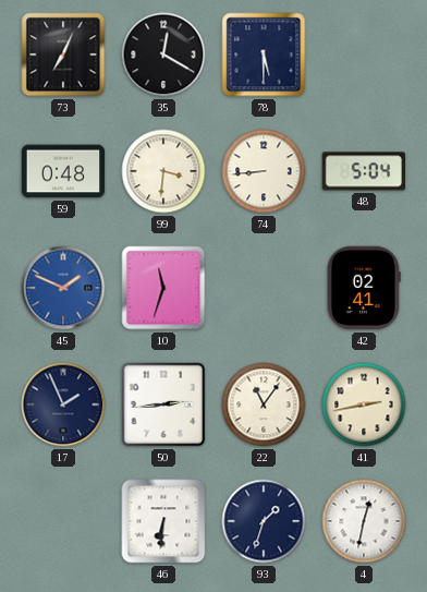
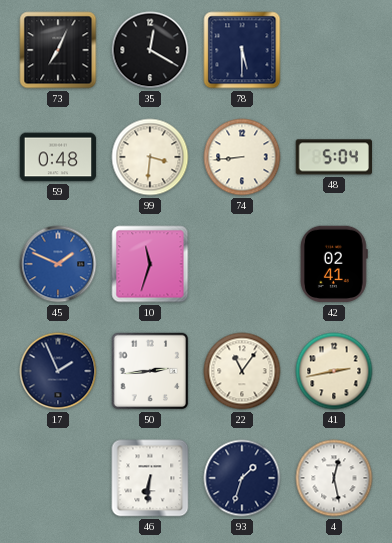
4: 12:32 -> 12:28
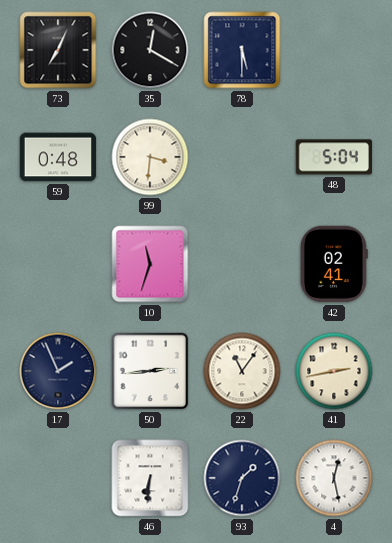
74: 8:44 -> none
45: 1:49 -> none
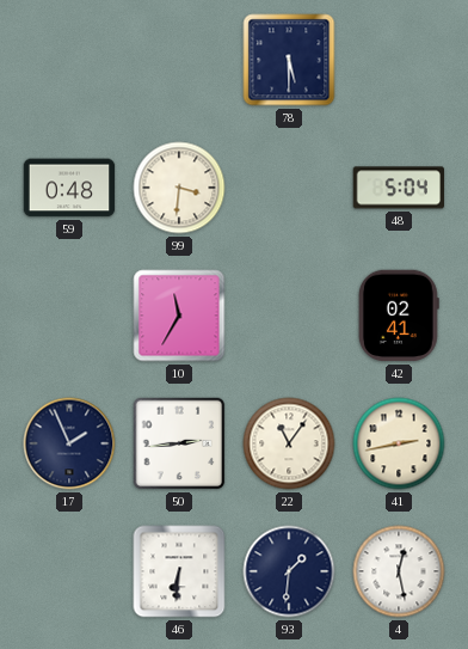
73: 7:04 -> none
35: 12:20 -> none
10: 11:33 -> 11:35
93: 1:33 -> 1:31
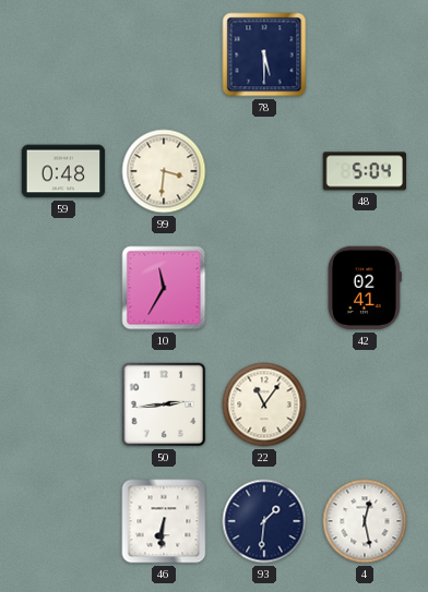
17: 1:56 -> none
41: 2:43 -> none
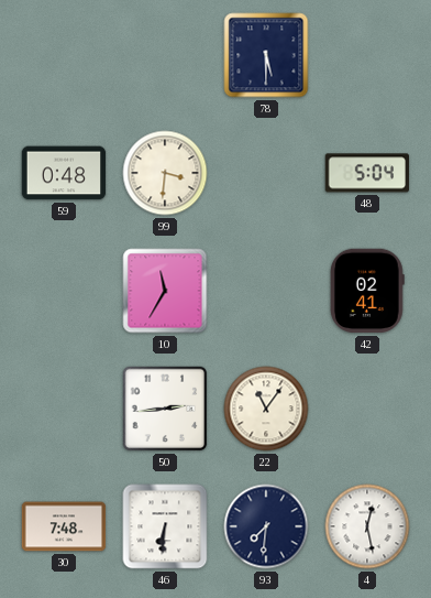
30: none -> 7:48
93: 1:31 -> 7:31
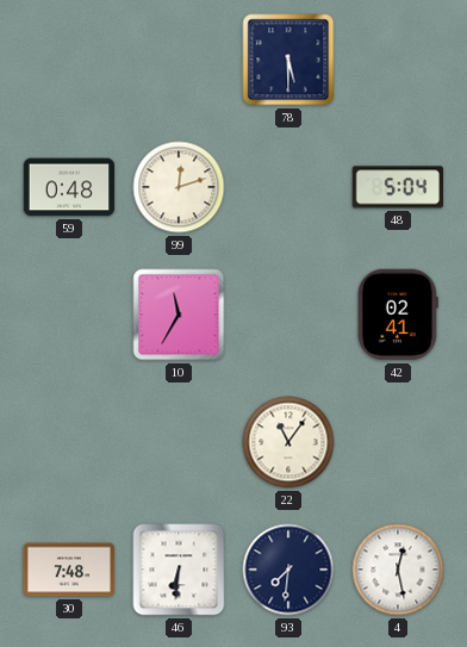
99: 3:31 -> 12:12
50: 2:44 -> none
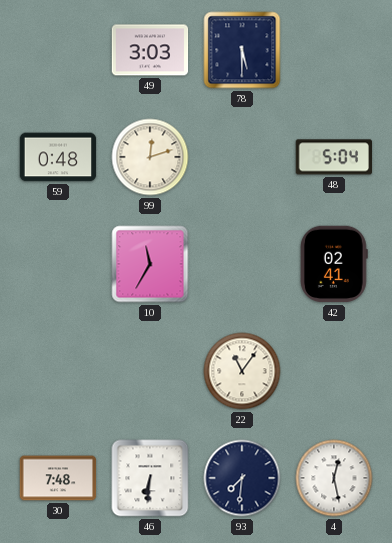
49: none -> 3:03
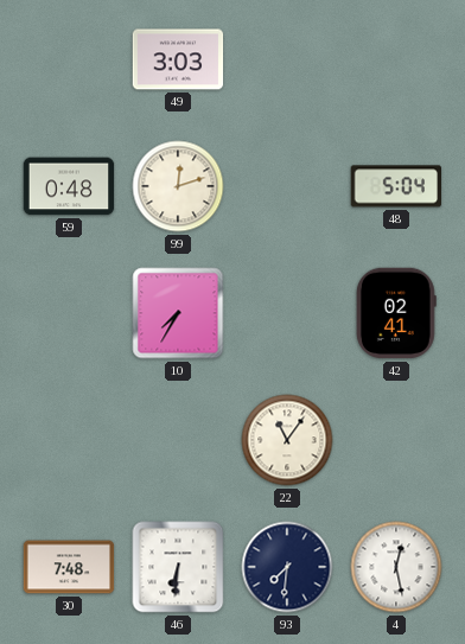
78: 5:30 -> none
10: 11:35 -> 7:35
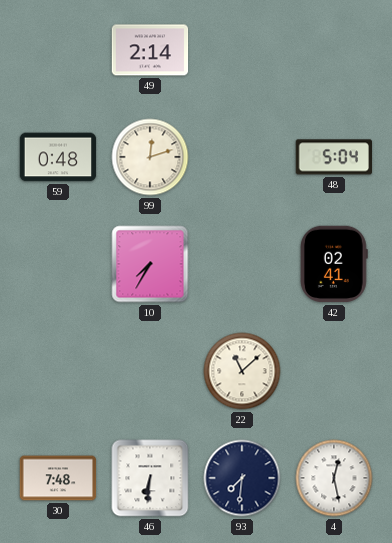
49: 3:03 -> 2:14
22: 11:06 -> 11:08
